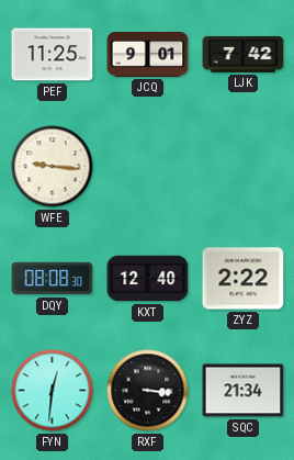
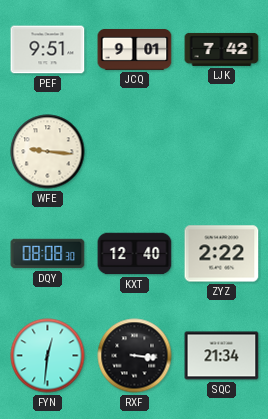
PEF: 11:25 -> 9:51
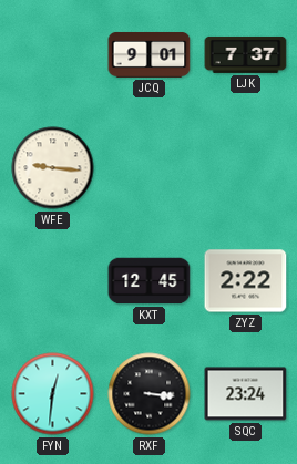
PEF: 9:51 -> none
LJK: 7:42 -> 7:37
DQY: 08:08 -> none
KXT: 12:40 -> 12:45
SQC: 21:34 -> 23:24
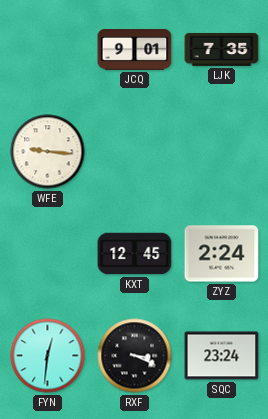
LJK: 7:37 -> 7:35
ZYZ: 2:22 -> 2:24
RXF: 3:16 -> 3:19
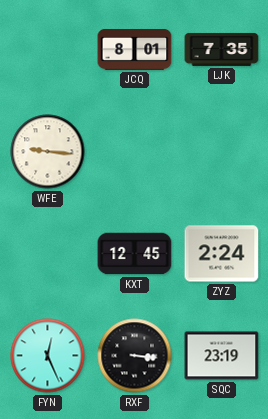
JCQ: 9:01 -> 8:01
FYN: 12:31 -> 12:26
RXF: 3:19 -> 3:16
SQC: 23:24 -> 23:19
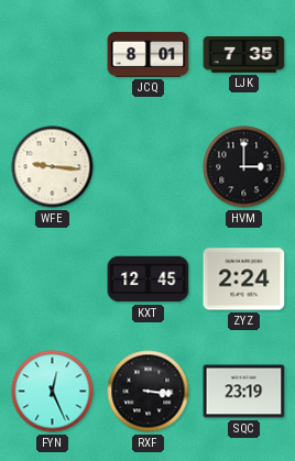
HVM: none -> 3:00
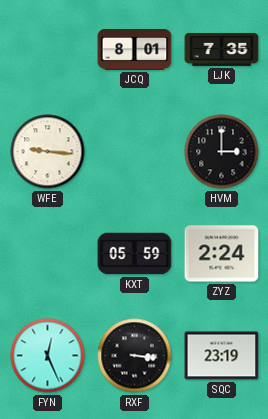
KXT: 12:45 -> 05:59
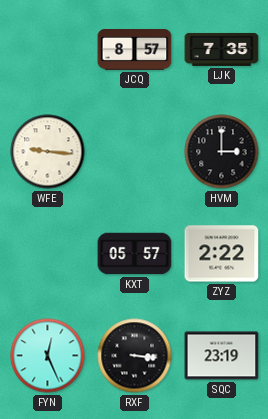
JCQ: 8:01 -> 8:57
KXT: 05:59 -> 05:57
ZYZ: 2:24 -> 2:22
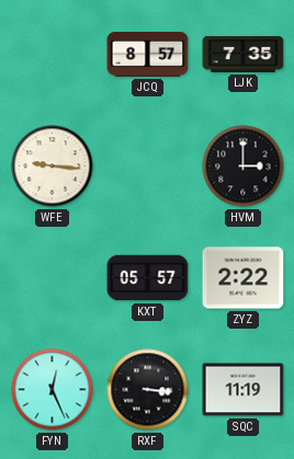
SQC: 23:19 -> 11:19
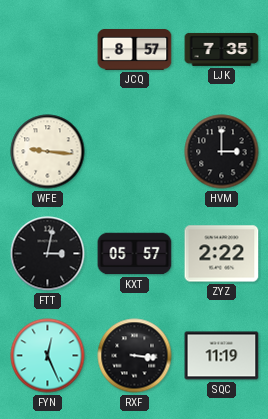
FTT: none -> 3:02
